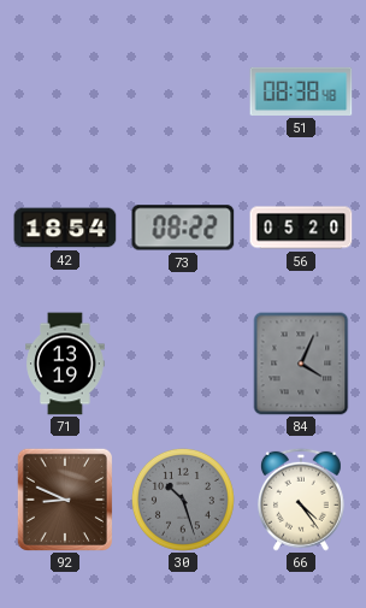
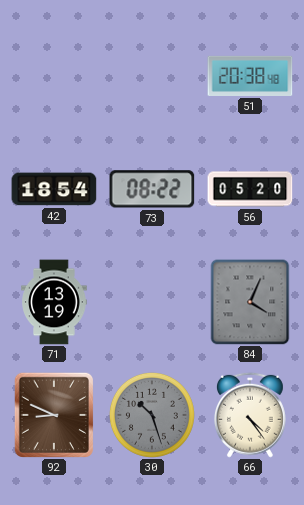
51: 08:38 -> 20:38
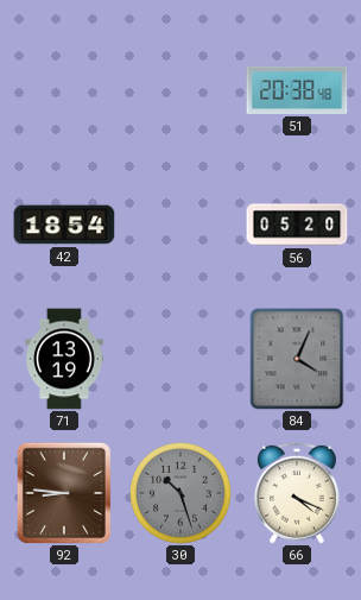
73: 08:22 -> none
92: 8:49 -> 8:46
66: 4:24 -> 4:19
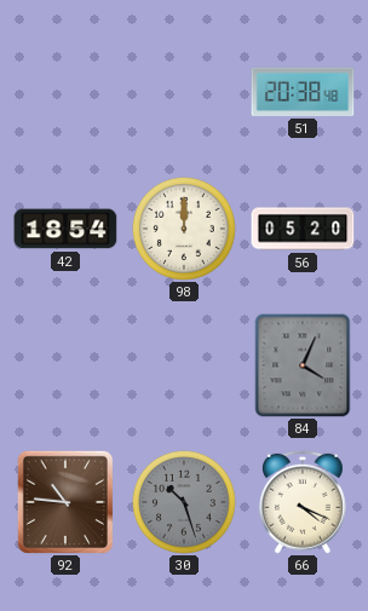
98: none -> 12:00
71: 13:19 -> none
92: 8:46 -> 10:46
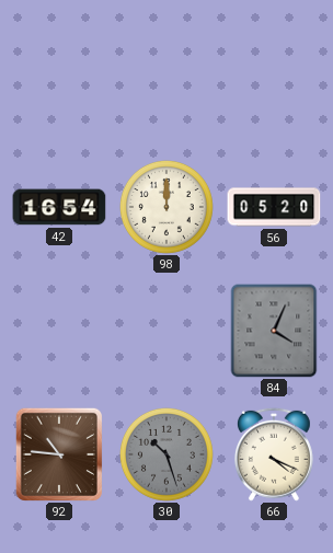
51: 20:38 -> none
42: 18:54 -> 16:54
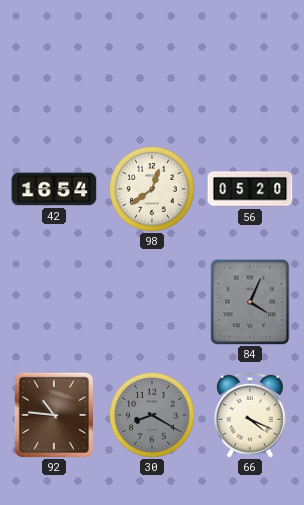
98: 12:00 -> 12:39
30: 10:27 -> 8:20
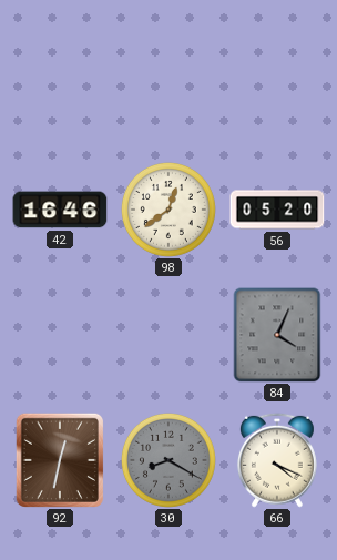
42: 16:54 -> 16:46
92: 10:46 -> 12:32
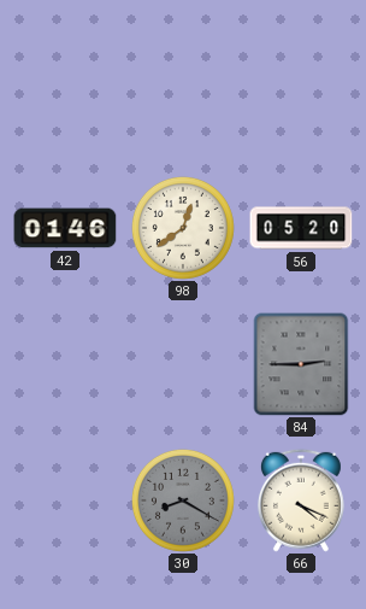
42: 16:46 -> 01:46
84: 4:04 -> 2:45
92: 12:32 -> none
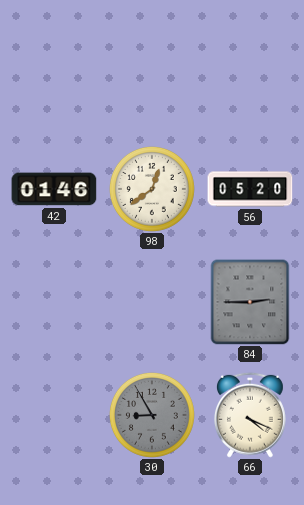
30: 8:20 -> 8:55
